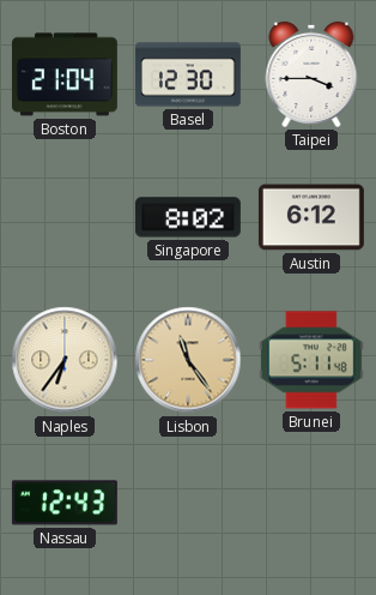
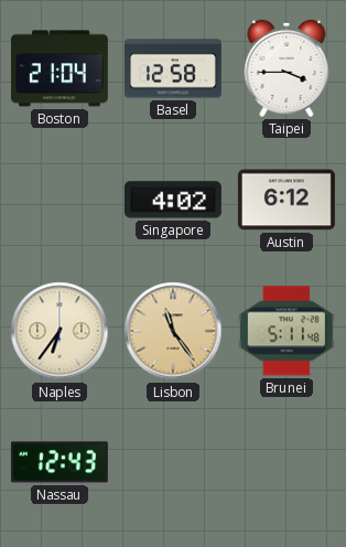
Basel: 12:30 -> 12:58
Singapore: 8:02 -> 4:02
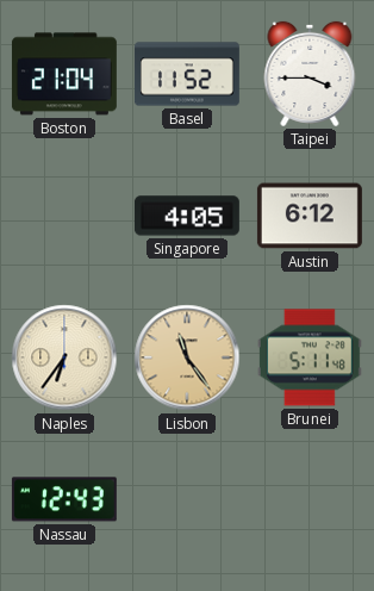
Basel: 12:58 -> 11:52
Singapore: 4:02 -> 4:05
